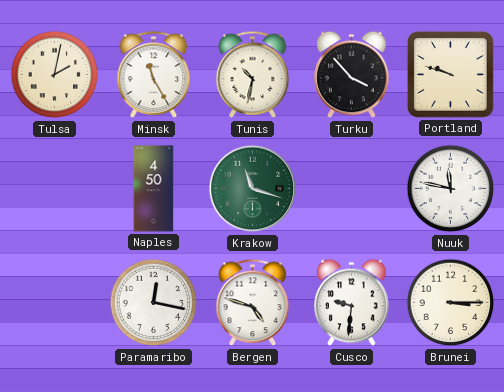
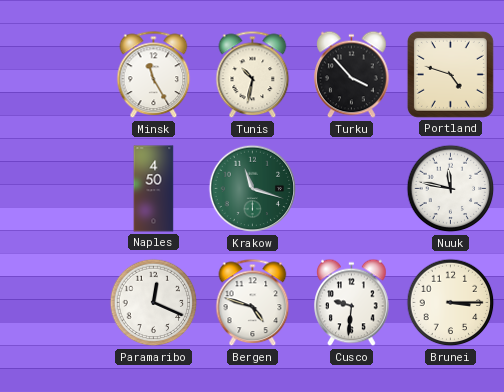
Tulsa: 2:02 -> none
Portland: 9:48 -> 4:48
Paramaribo: 12:17 -> 12:19
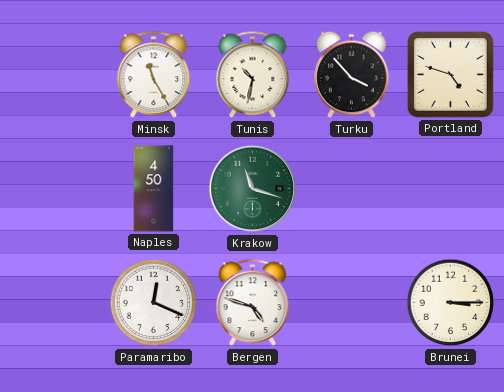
Nuuk: 11:47 -> none
Cusco: 9:31 -> none
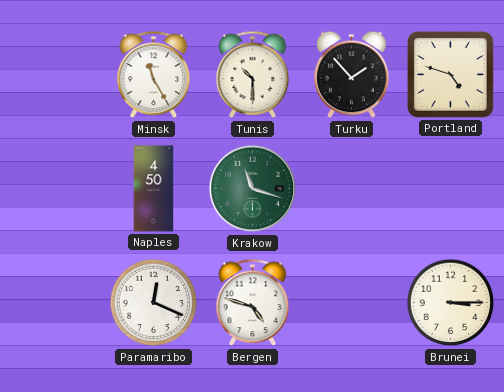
Tunis: 10:32 -> 10:30
Turku: 3:53 -> 1:53
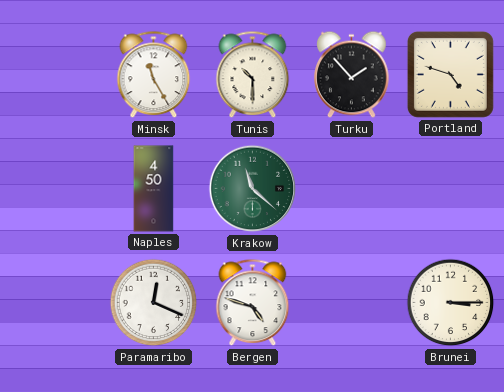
Krakow: 11:18 -> 11:22
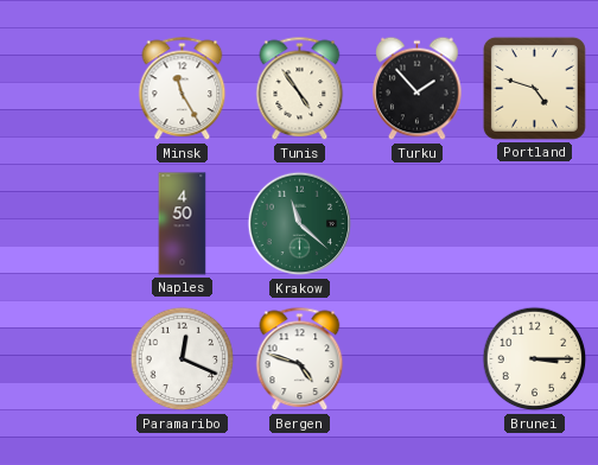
Tunis: 10:30 -> 4:54
